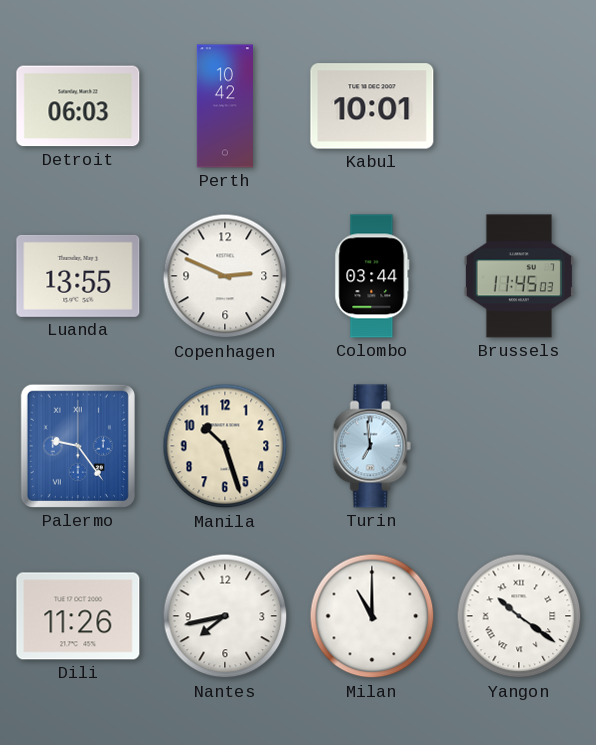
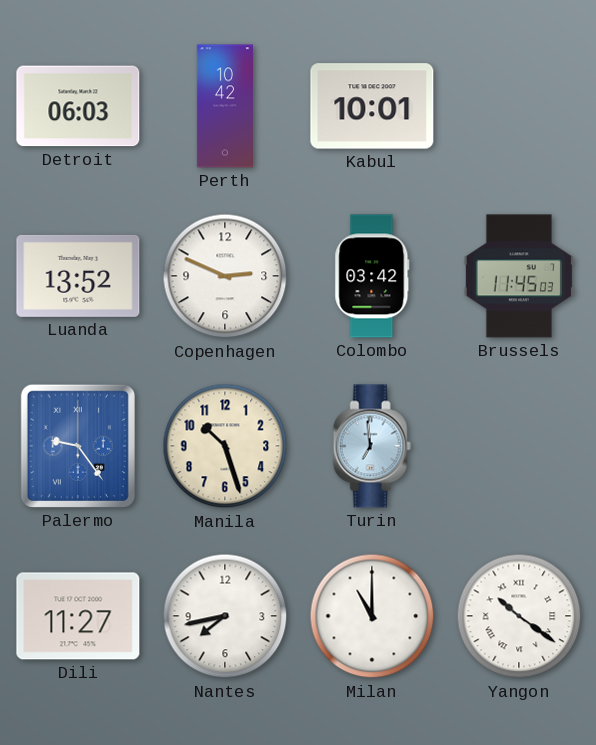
Luanda: 13:55 -> 13:52
Colombo: 03:44 -> 03:42
Dili: 11:26 -> 11:27
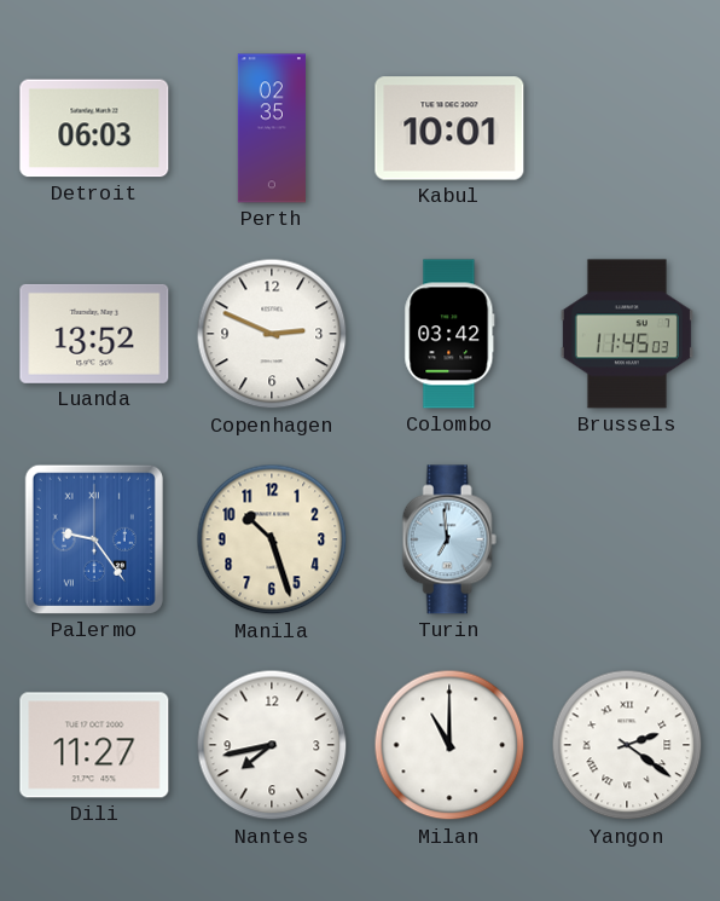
Perth: 10:42 -> 02:35
Yangon: 10:21 -> 2:21
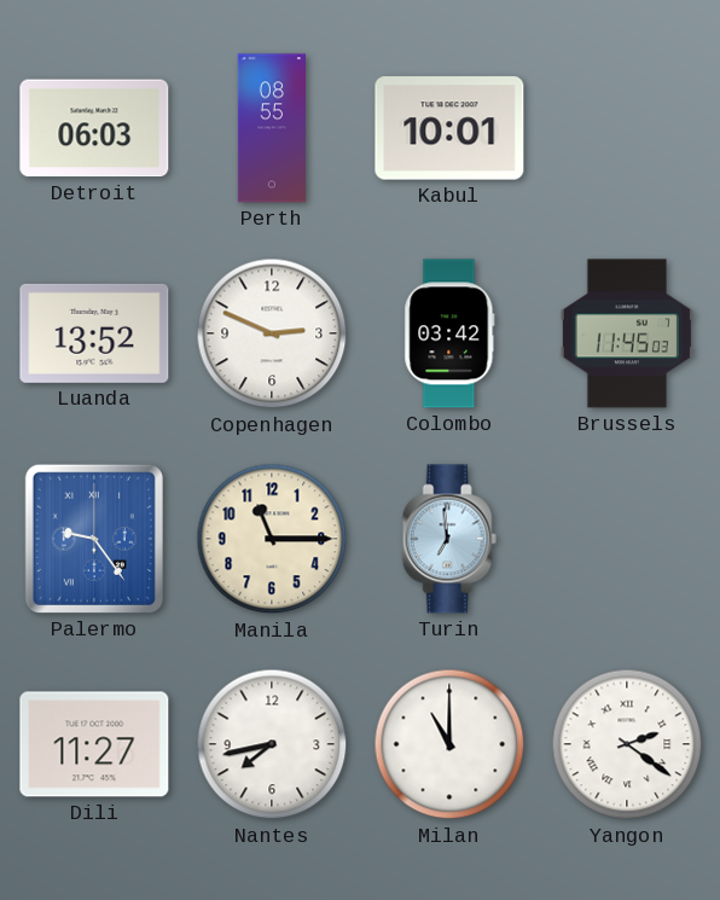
Perth: 02:35 -> 08:55
Manila: 10:27 -> 11:15
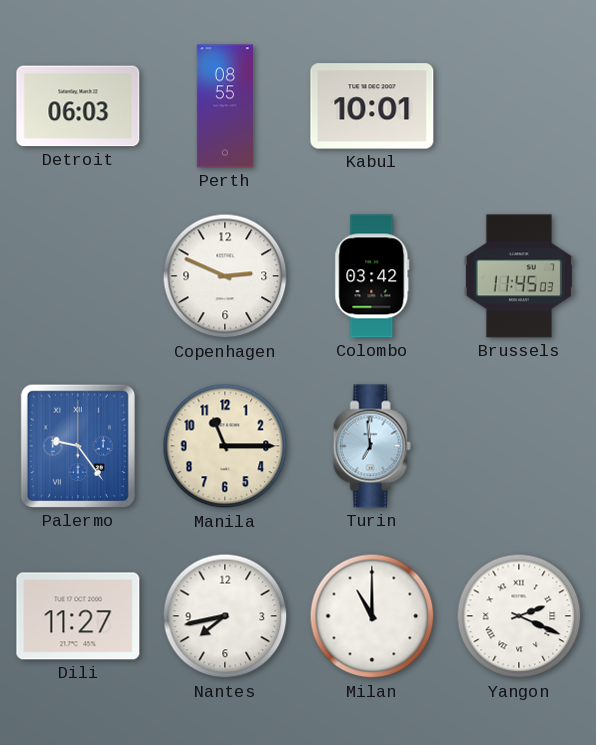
Luanda: 13:52 -> none
Yangon: 2:21 -> 2:19
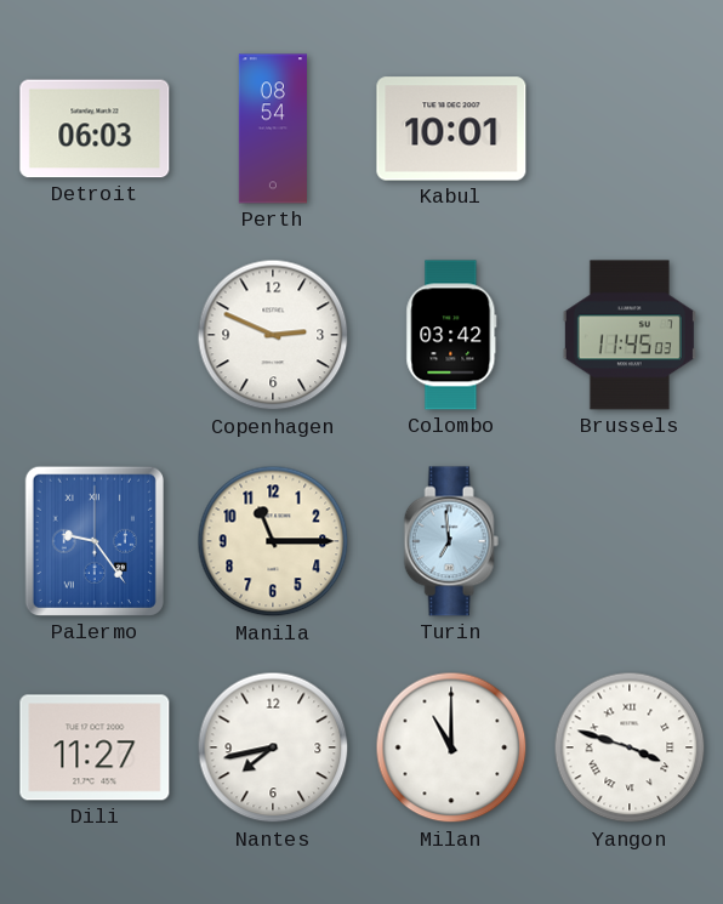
Perth: 08:55 -> 08:54
Yangon: 2:19 -> 3:48
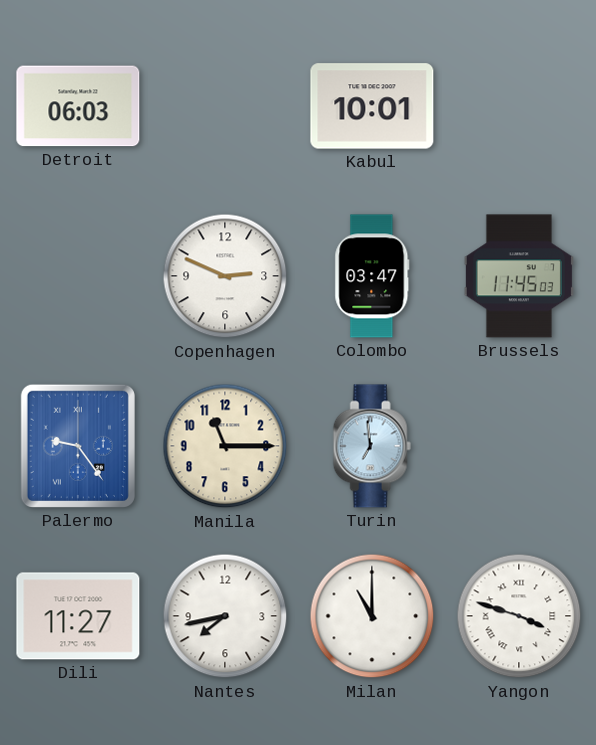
Perth: 08:54 -> none
Colombo: 03:42 -> 03:47
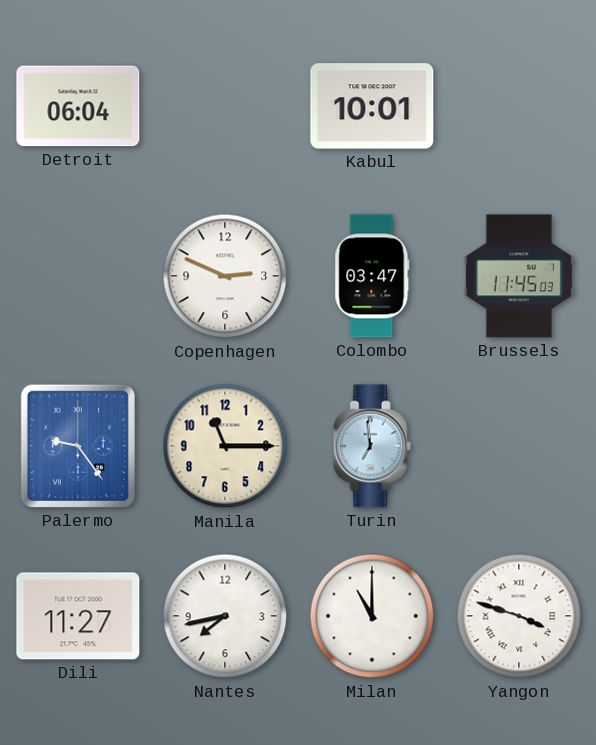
Detroit: 06:03 -> 06:04
